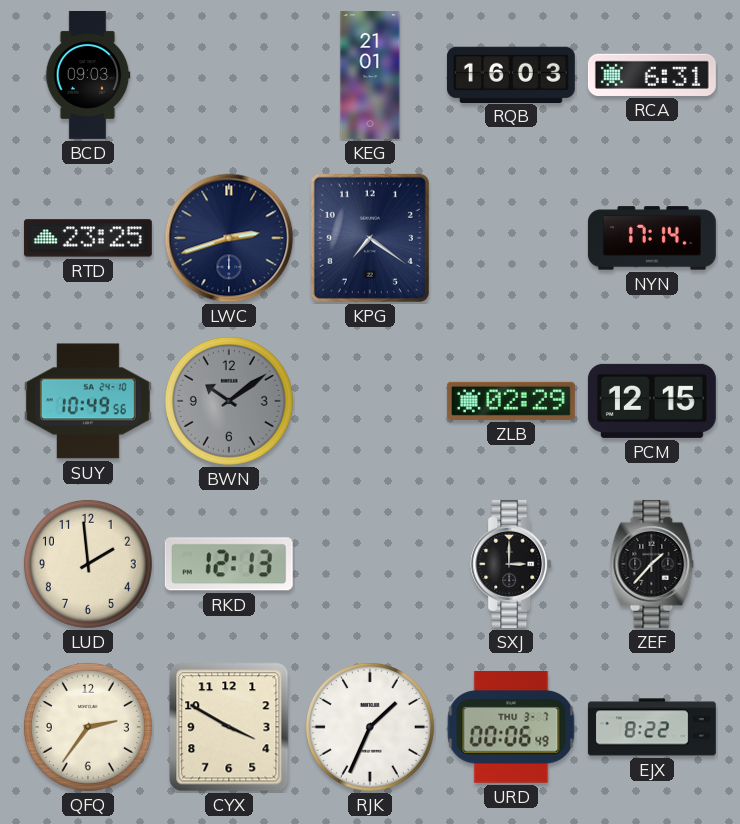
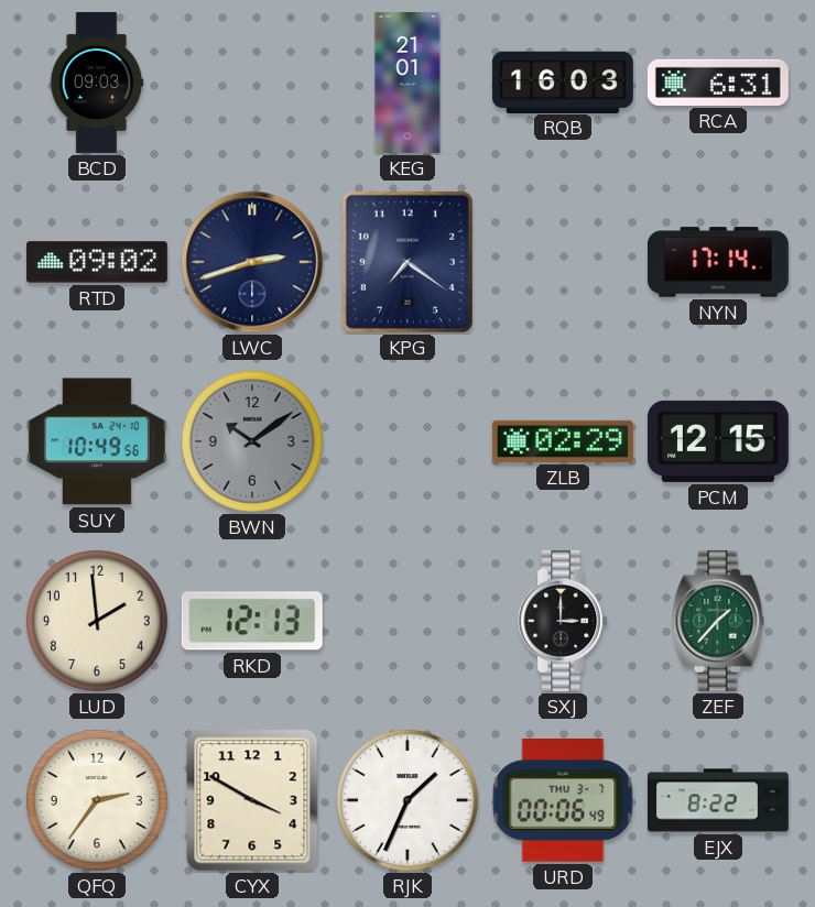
RTD: 23:25 -> 09:02
ZEF dial: black -> green
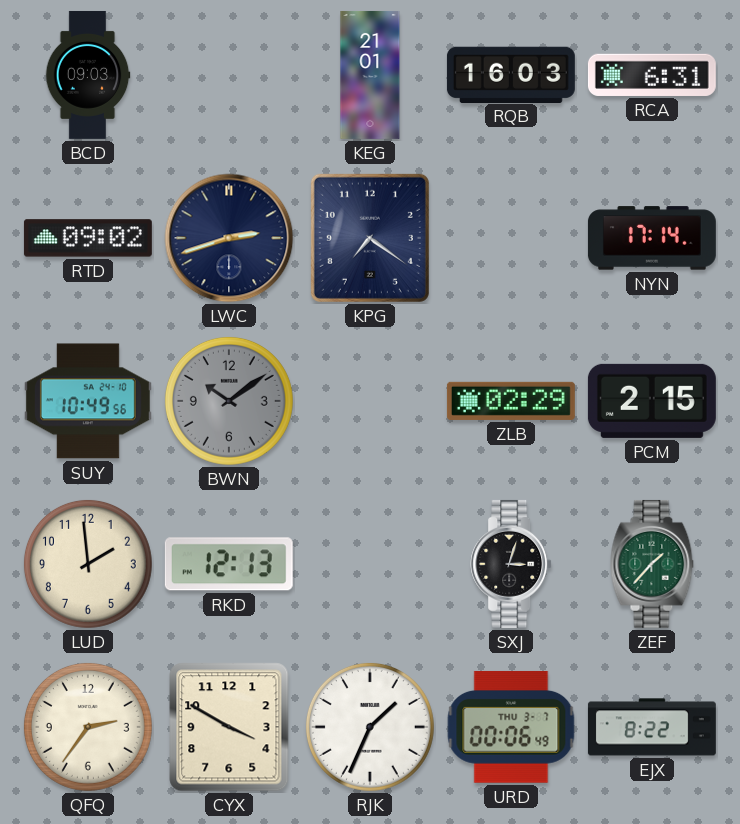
PCM: 12:15 -> 2:15
SXJ: 3:00 -> 3:03
